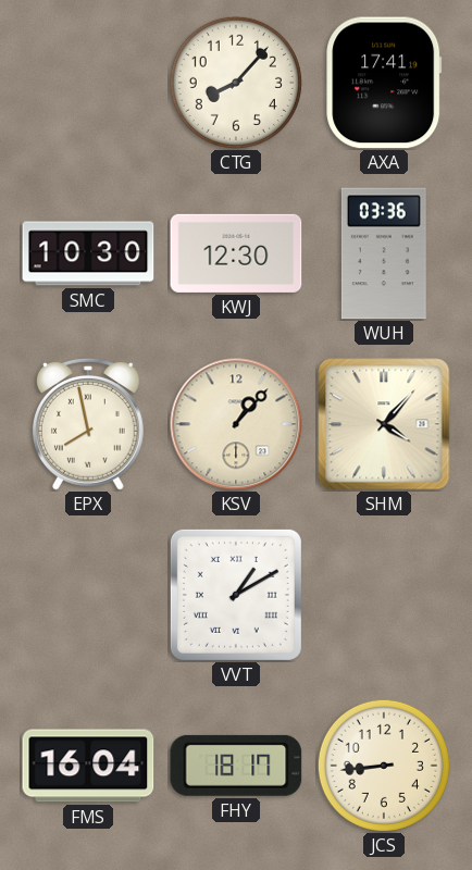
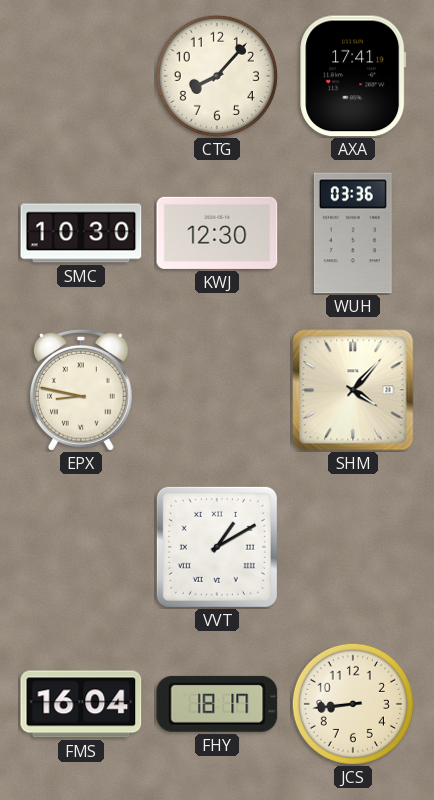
EPX: 7:58 -> 8:47
KSV: 1:07 -> none
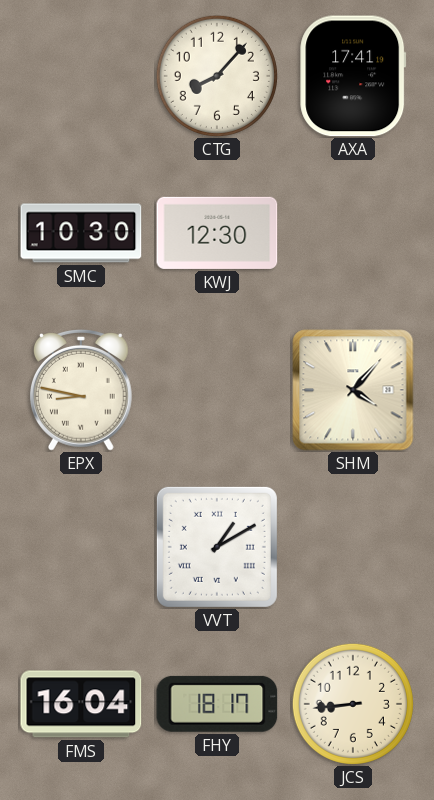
WUH: 03:36 -> none
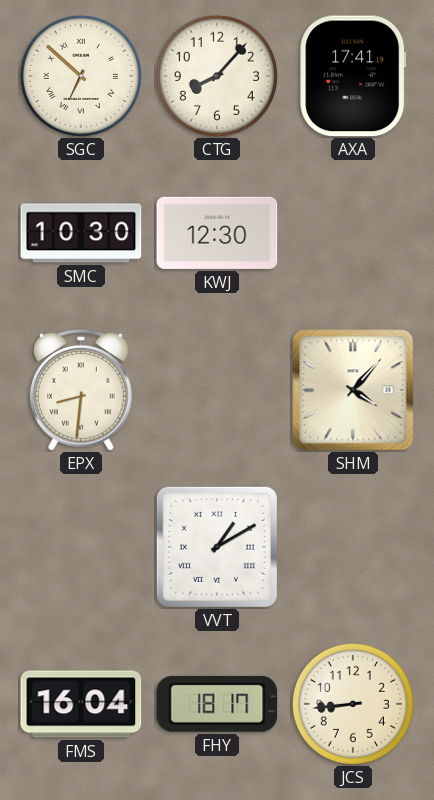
SGC: none -> 6:52
EPX: 8:47 -> 8:31
